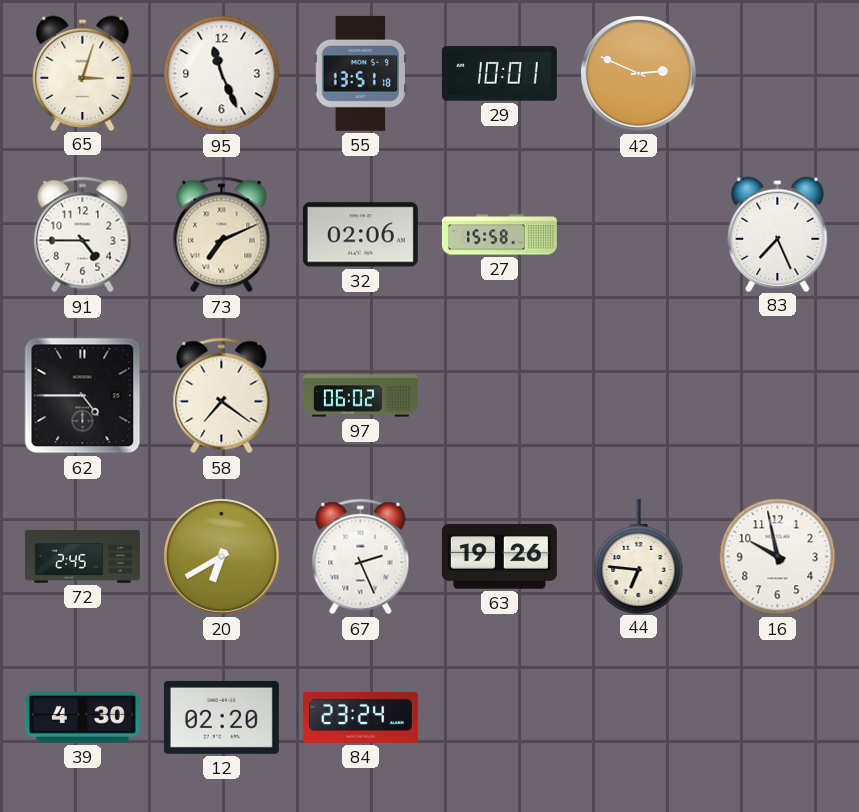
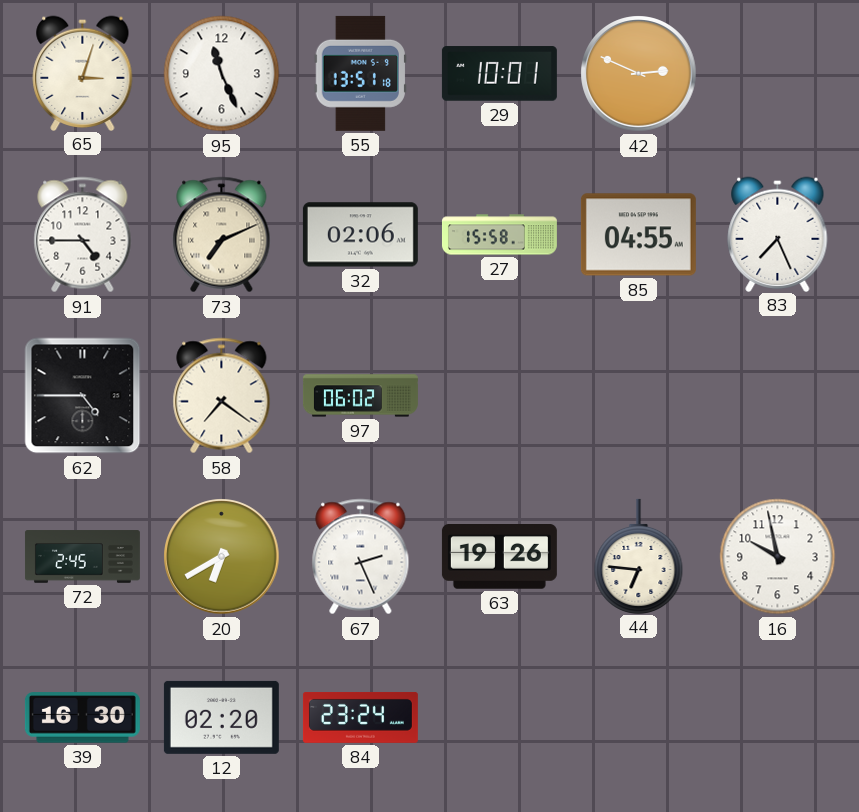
85: none -> 04:55
39: 4:30 -> 16:30
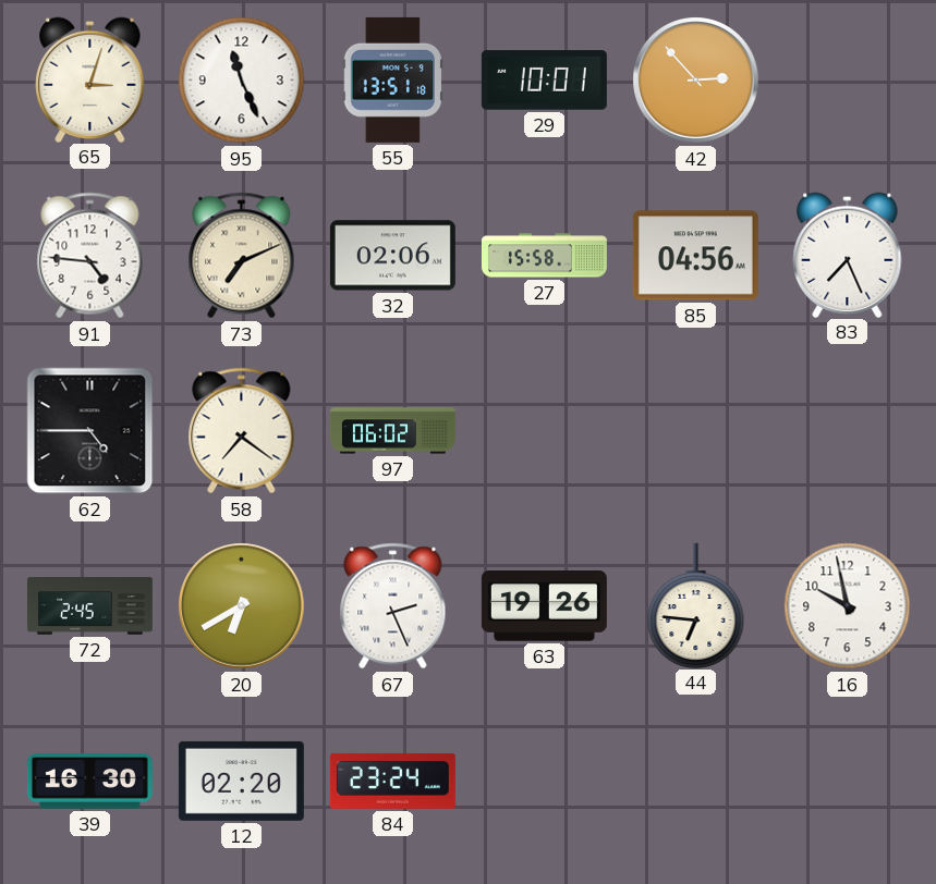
42: 2:49 -> 2:53
91: 4:45 -> 4:46
85: 04:55 -> 04:56
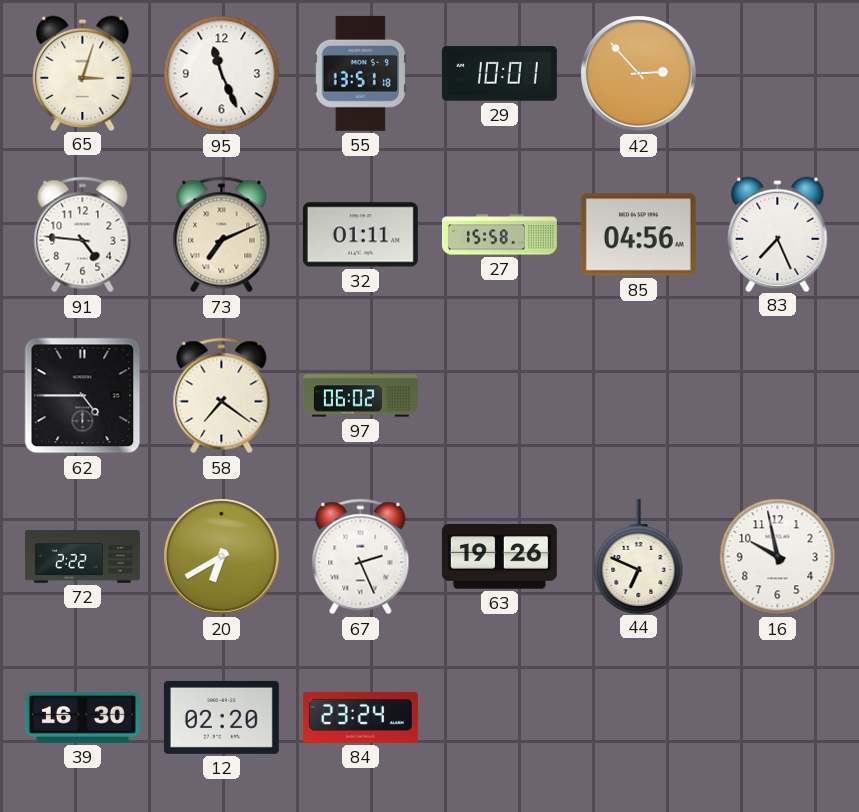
32: 02:06 -> 01:11
72: 2:45 -> 2:22
44: 6:46 -> 6:49
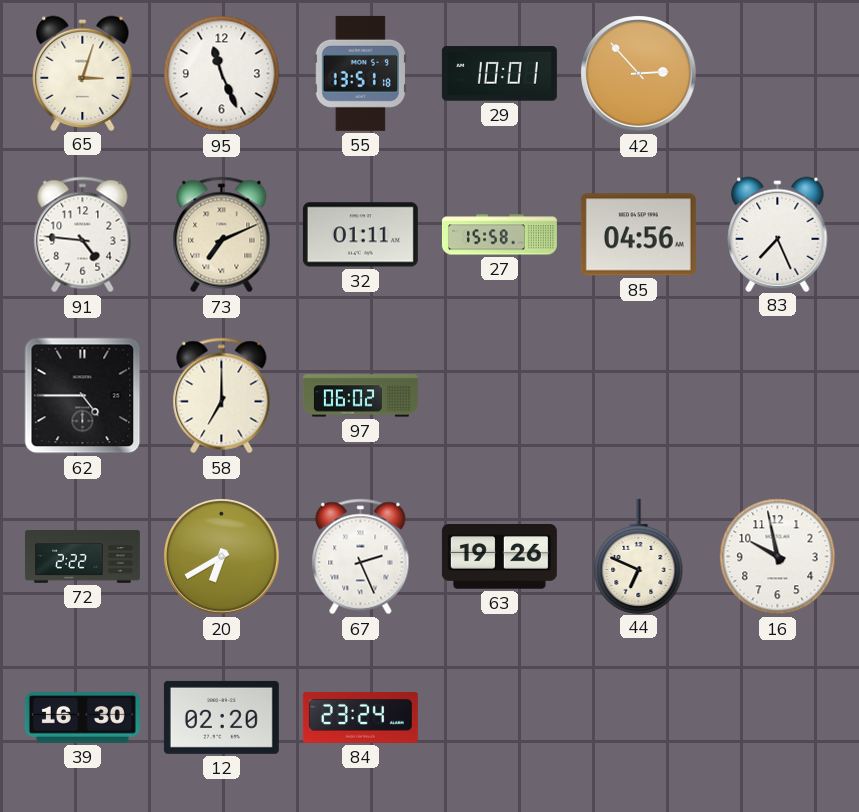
58: 7:21 -> 7:00
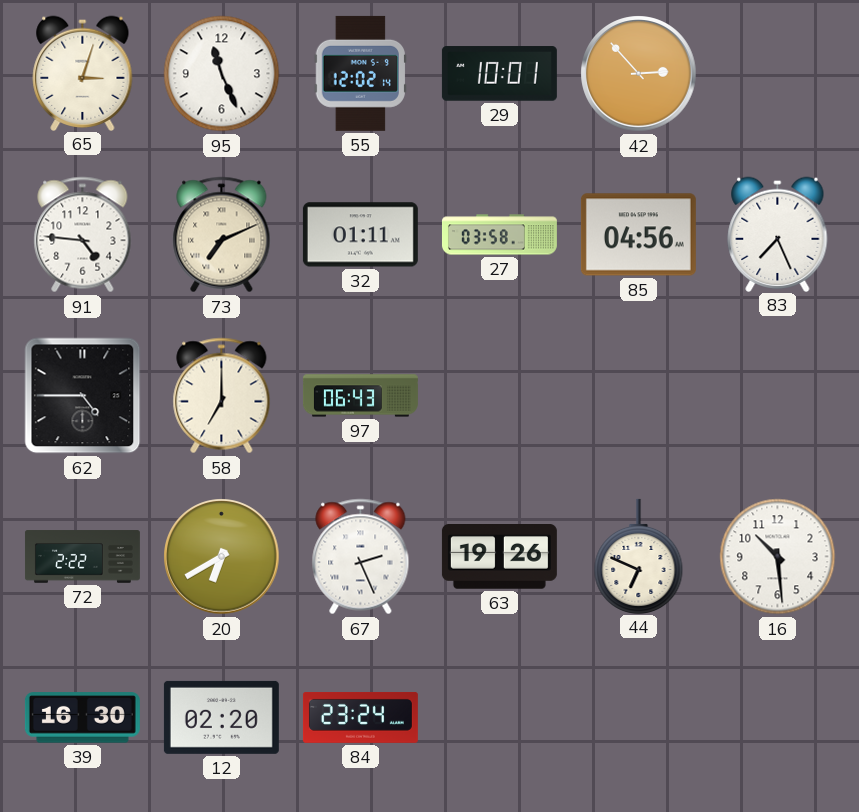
55: 13:51 -> 12:02
27: 15:58 -> 03:58
97: 06:02 -> 06:43
16: 9:58 -> 10:29
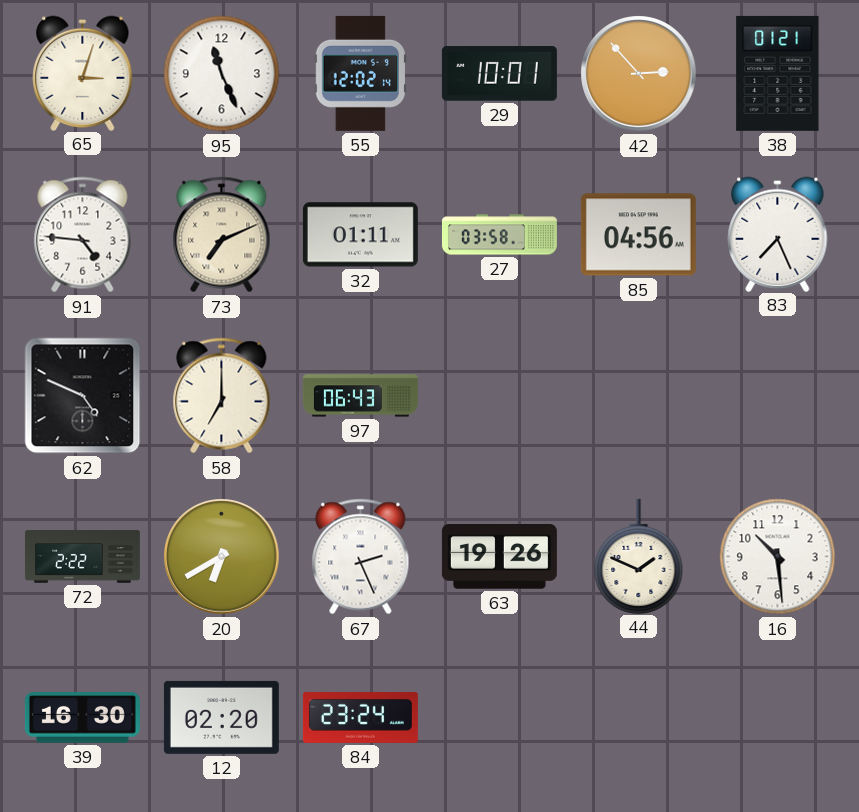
38: none -> 01:21
62: 4:45 -> 4:49
44: 6:49 -> 1:49
